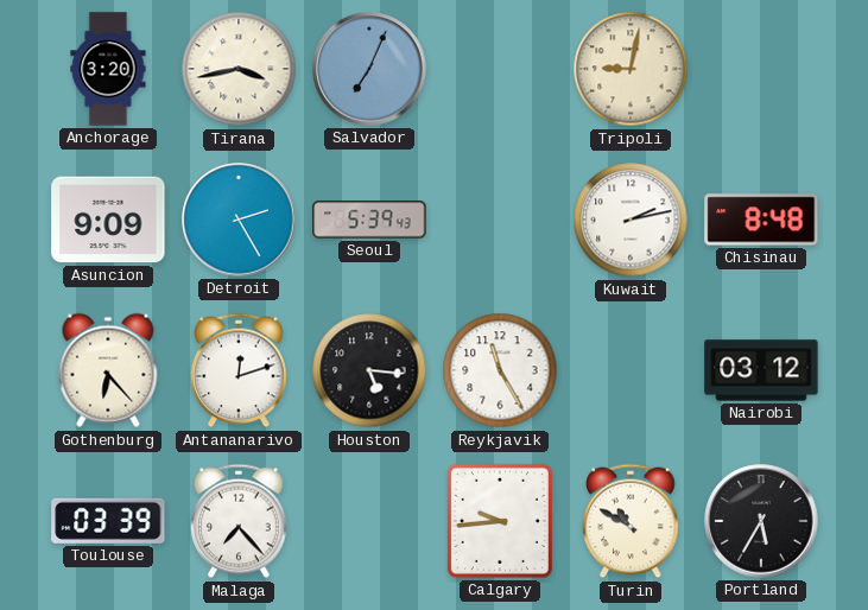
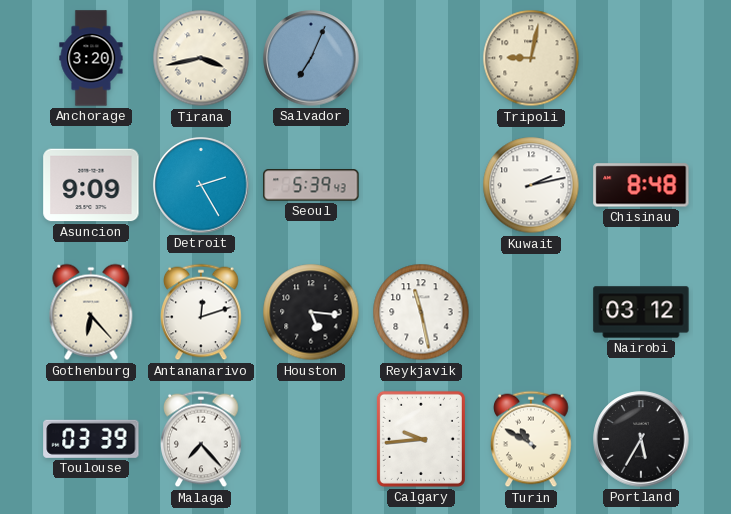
Reykjavik: 11:25 -> 11:28
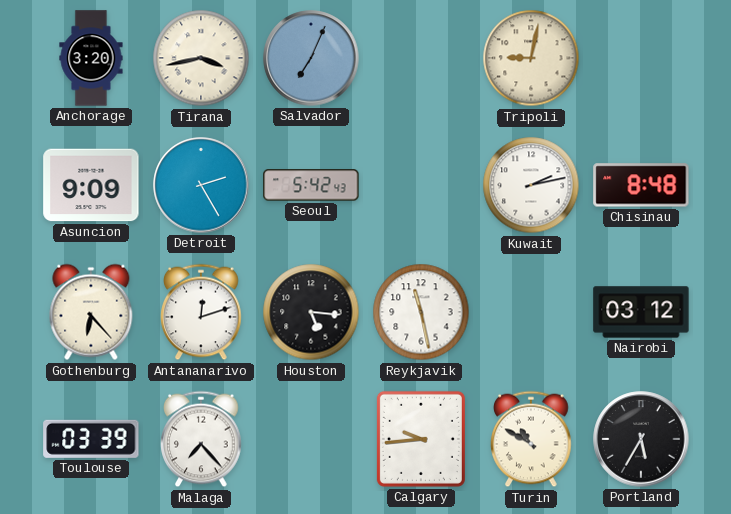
Seoul: 5:39 -> 5:42
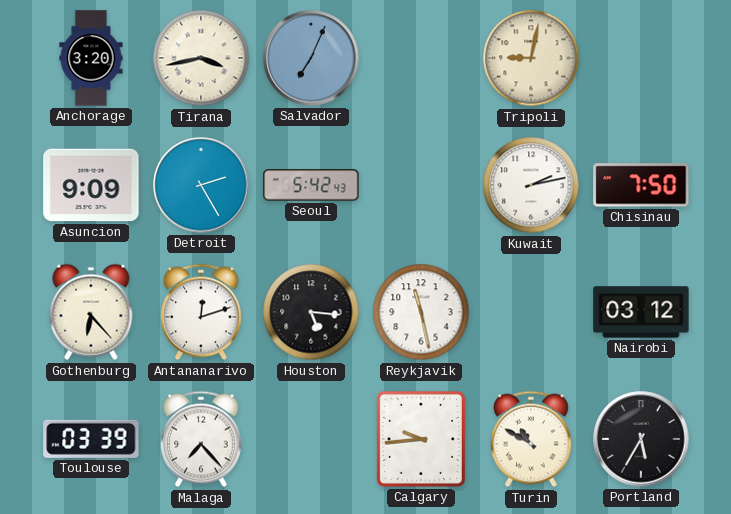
Chisinau: 8:48 -> 7:50
